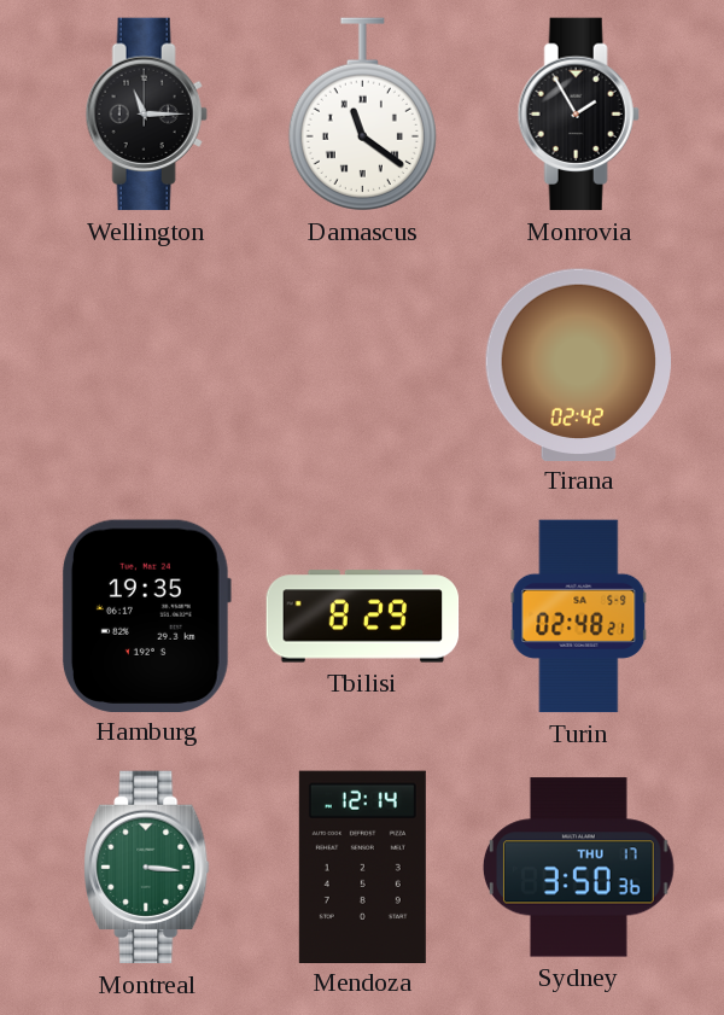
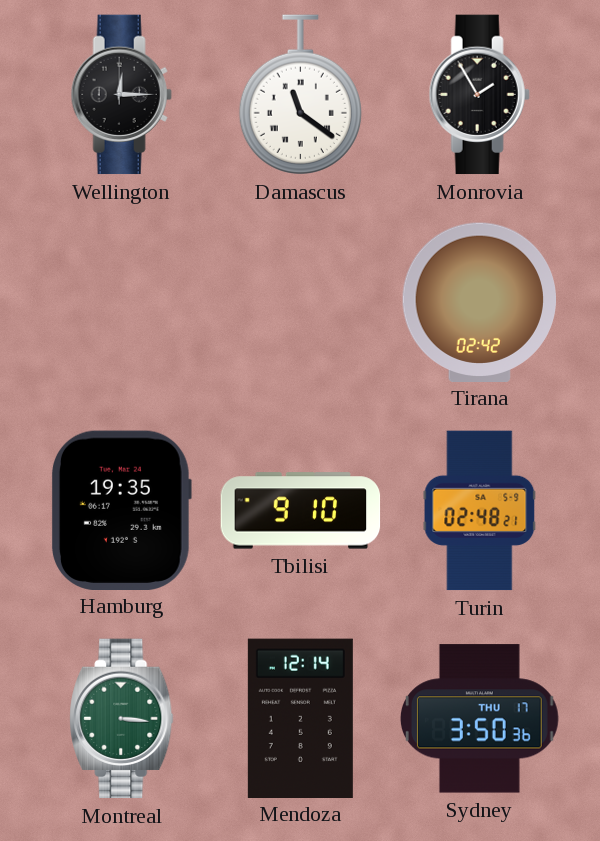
Wellington: 11:15 -> 12:15
Tbilisi: 8:29 -> 9:10
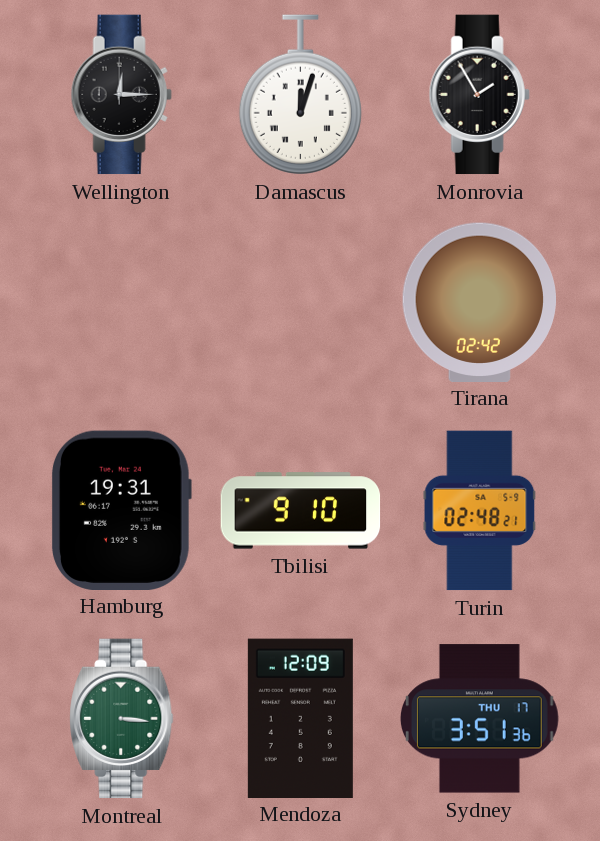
Damascus: 11:21 -> 12:03
Hamburg: 19:35 -> 19:31
Mendoza: 12:14 -> 12:09
Sydney: 3:50 -> 3:51
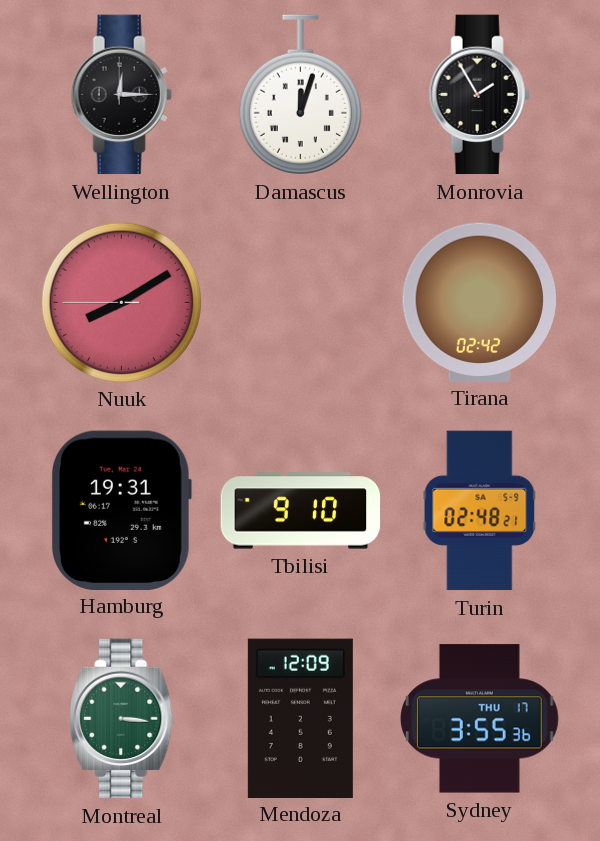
Nuuk: none -> 8:09
Sydney: 3:51 -> 3:55
